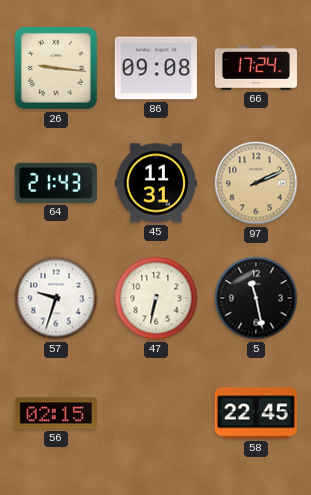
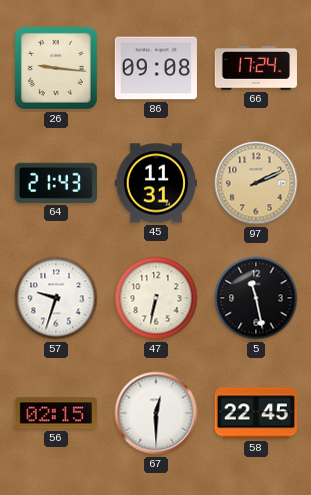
67: none -> 12:30
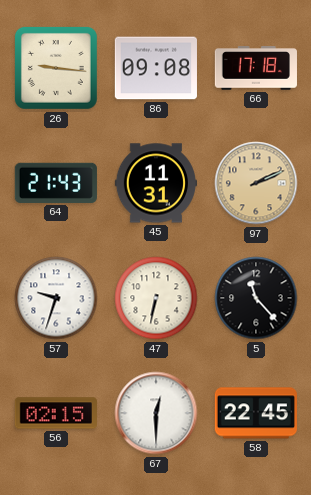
66: 17:24 -> 17:18
5: 11:28 -> 11:23
